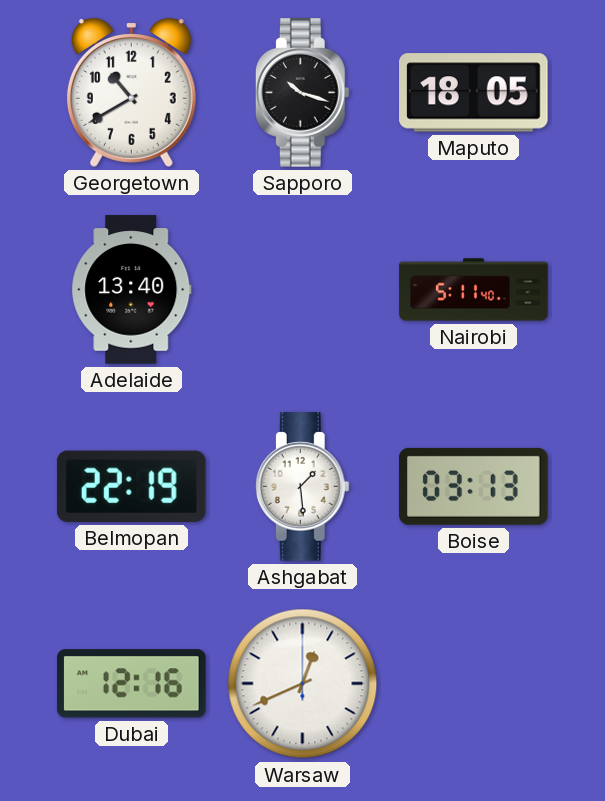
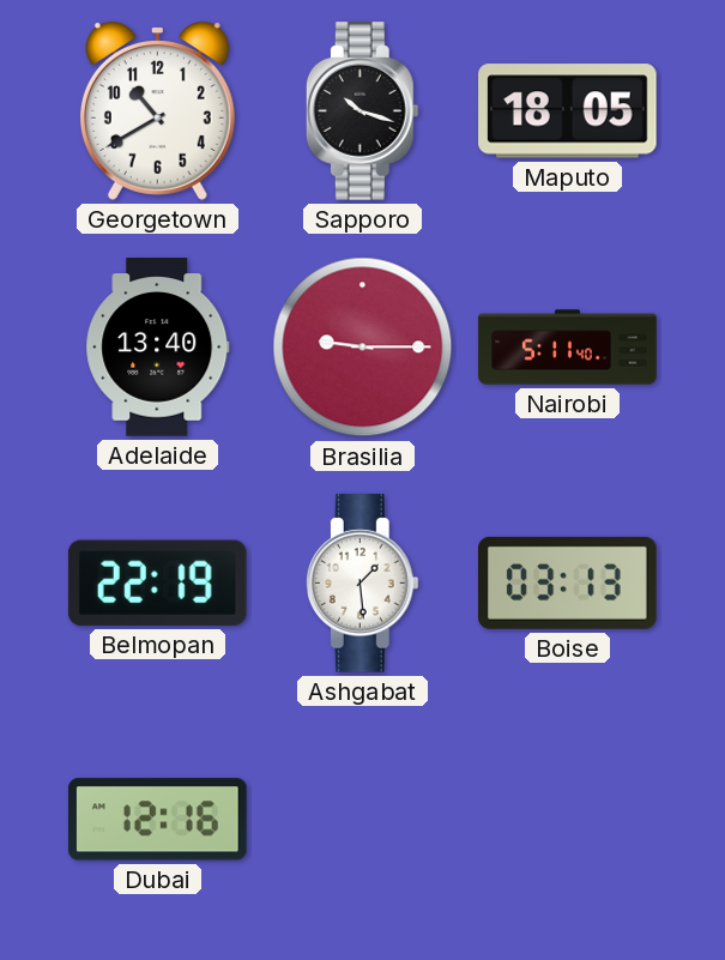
Brasilia: none -> 9:15
Warsaw: 12:41 -> none
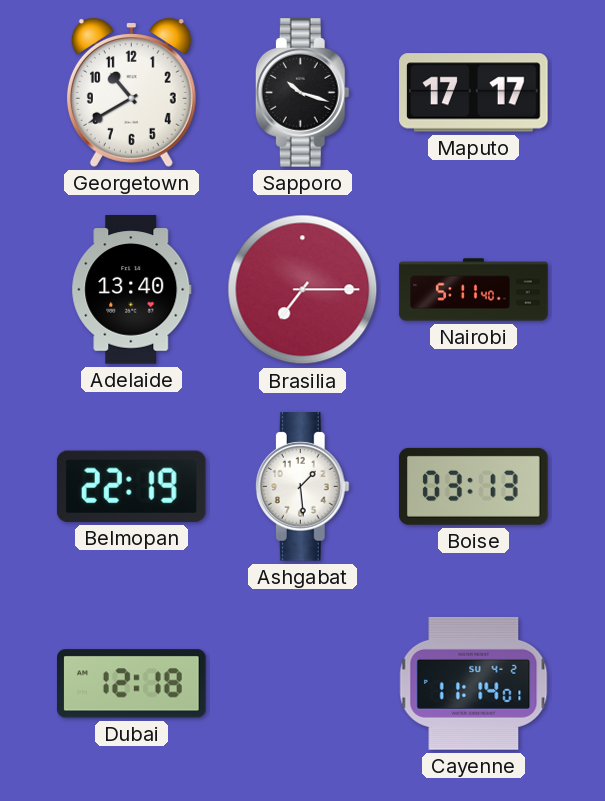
Maputo: 18:05 -> 17:17
Brasilia: 9:15 -> 7:15
Dubai: 12:16 -> 12:18
Cayenne: none -> 11:14
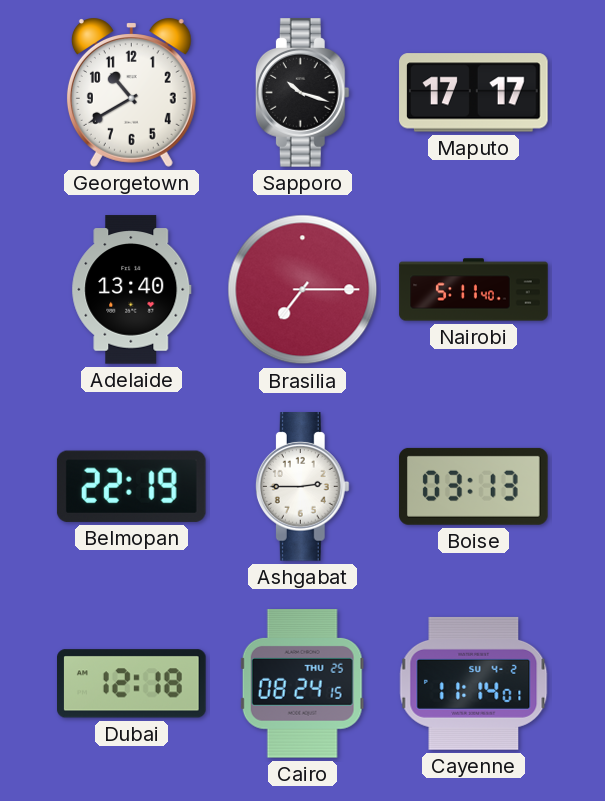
Ashgabat: 1:29 -> 2:45
Cairo: none -> 08:24
